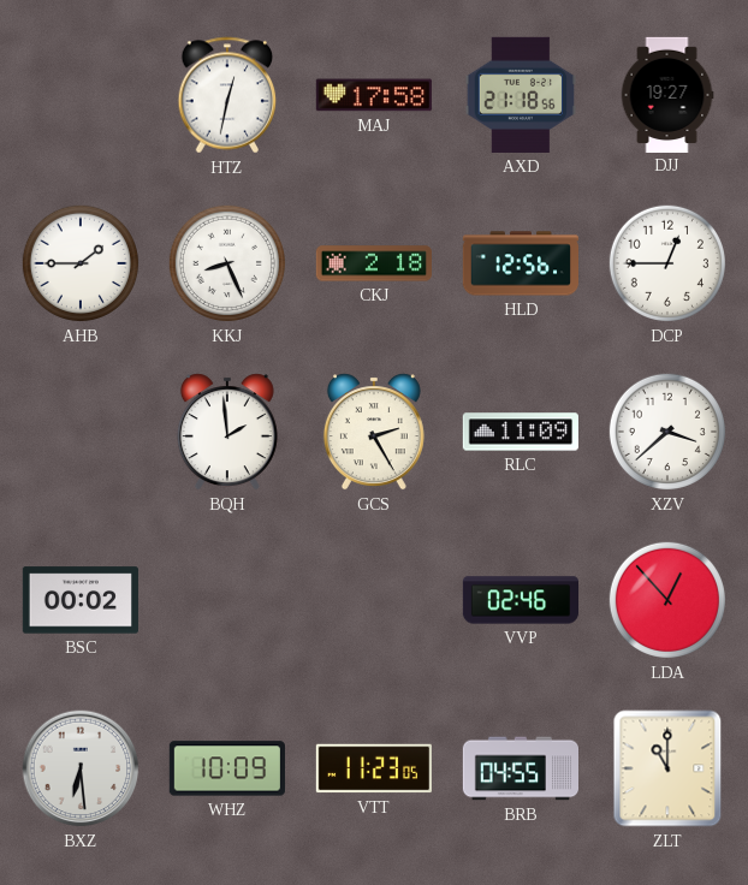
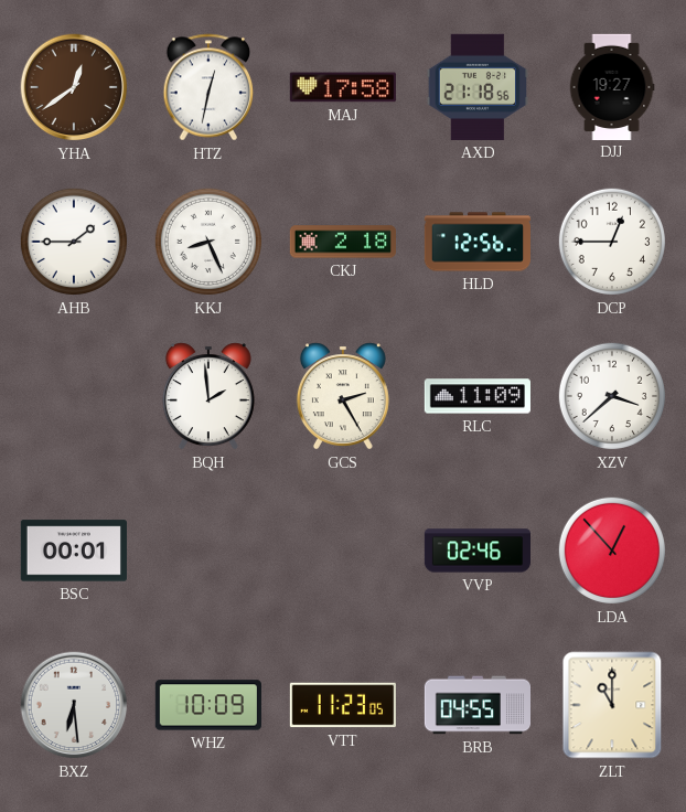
YHA: none -> 12:39
BSC: 00:02 -> 00:01
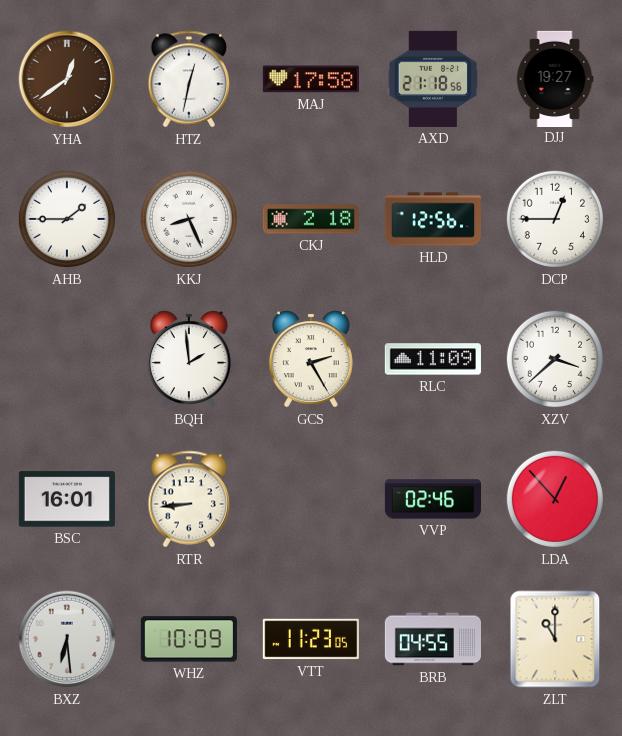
BSC: 00:01 -> 16:01
RTR: none -> 8:44
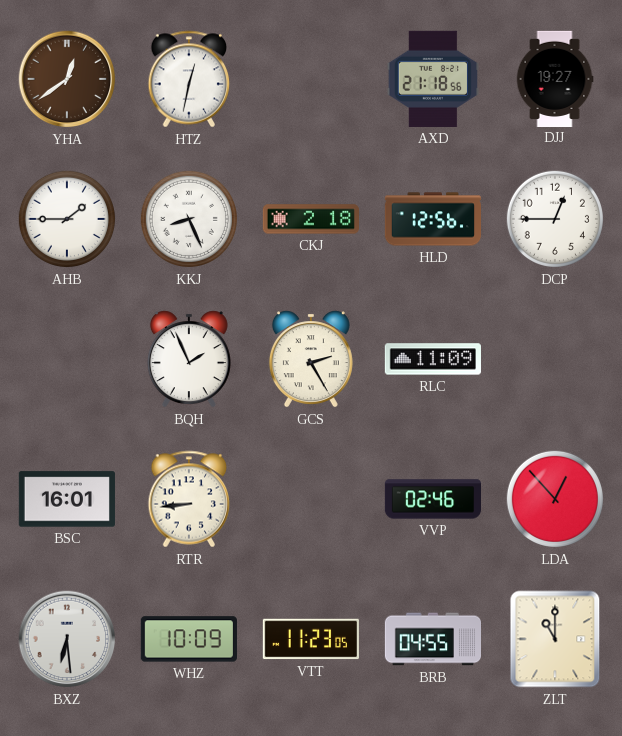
MAJ: 17:58 -> none
BQH: 1:59 -> 1:56
XZV: 3:38 -> none
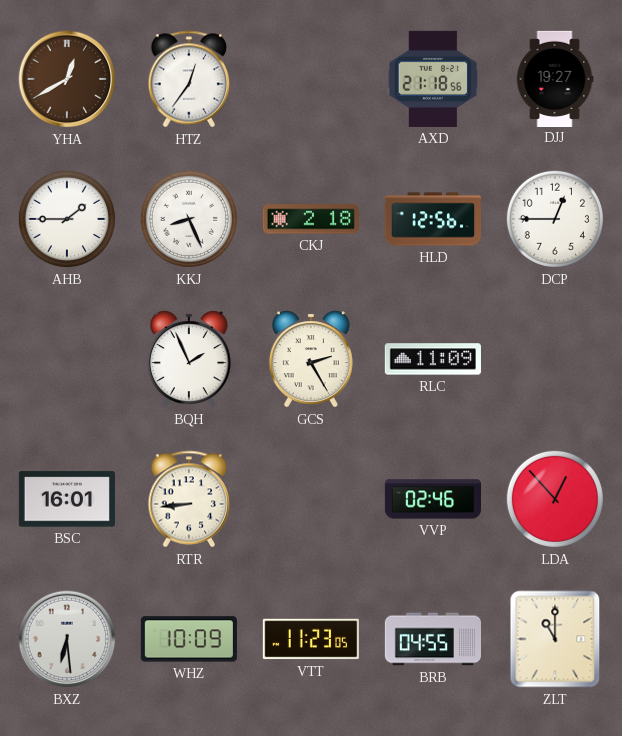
YHA: 12:39 -> 12:40
HTZ: 12:32 -> 12:36
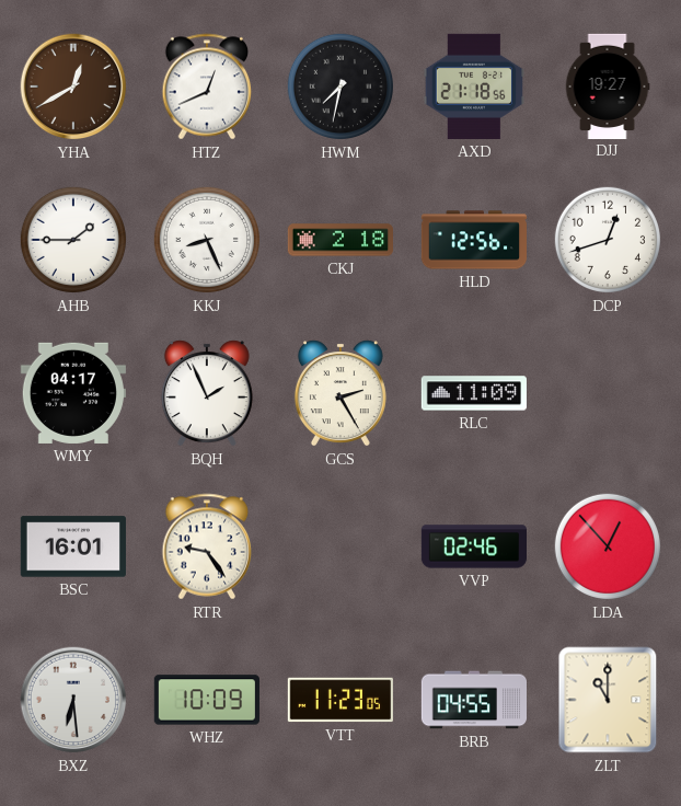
HTZ: 12:36 -> 12:41
HWM: none -> 7:32
DCP: 12:45 -> 12:42
WMY: none -> 04:17
RTR: 8:44 -> 9:24
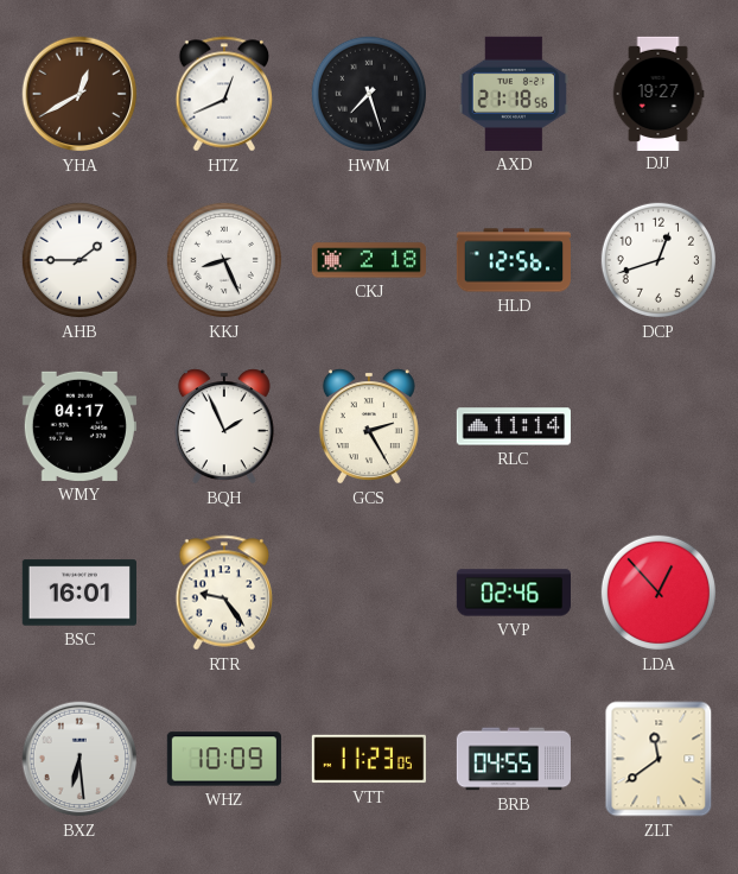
HWM: 7:32 -> 7:27
RLC: 11:09 -> 11:14
ZLT: 11:00 -> 11:39
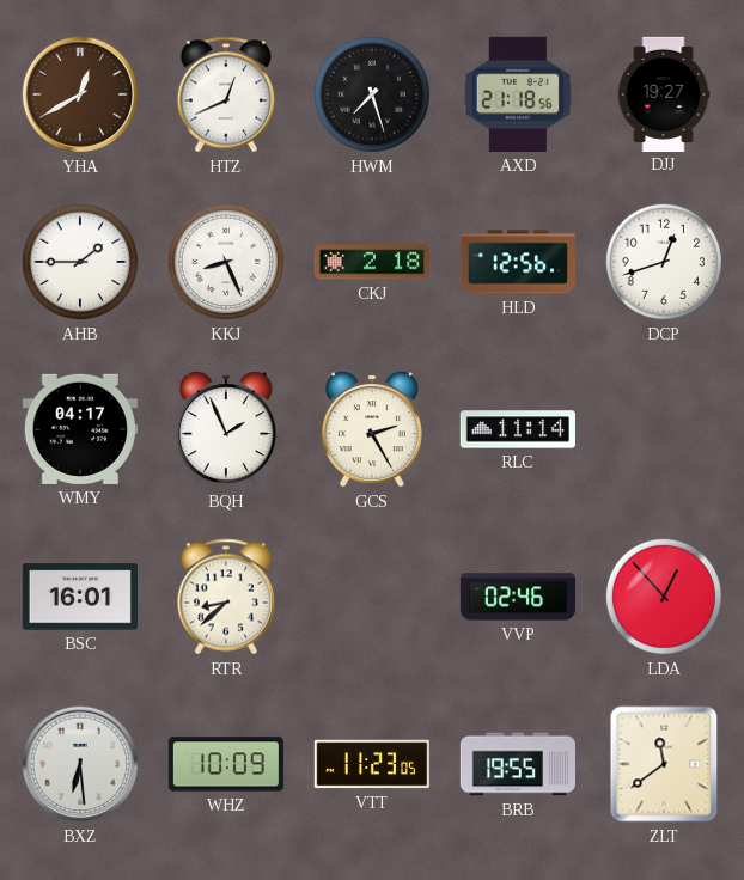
RTR: 9:24 -> 8:38
BRB: 04:55 -> 19:55
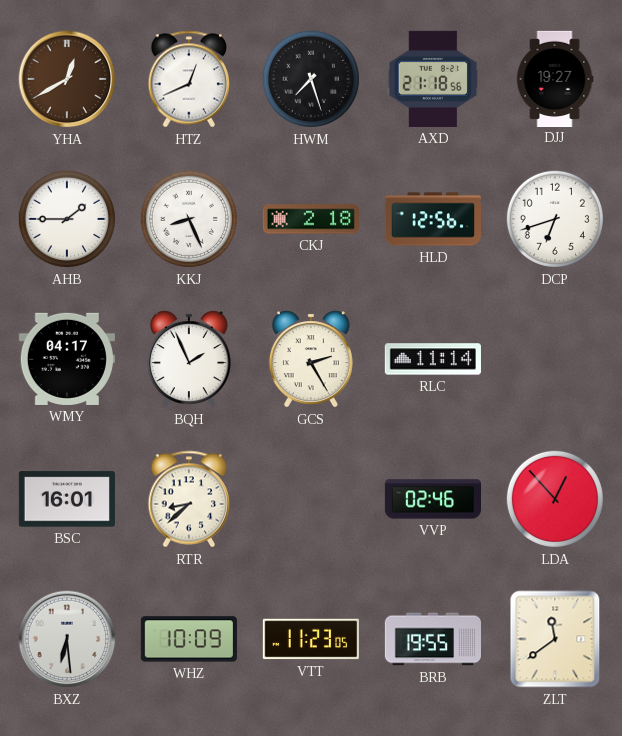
DCP: 12:42 -> 6:42
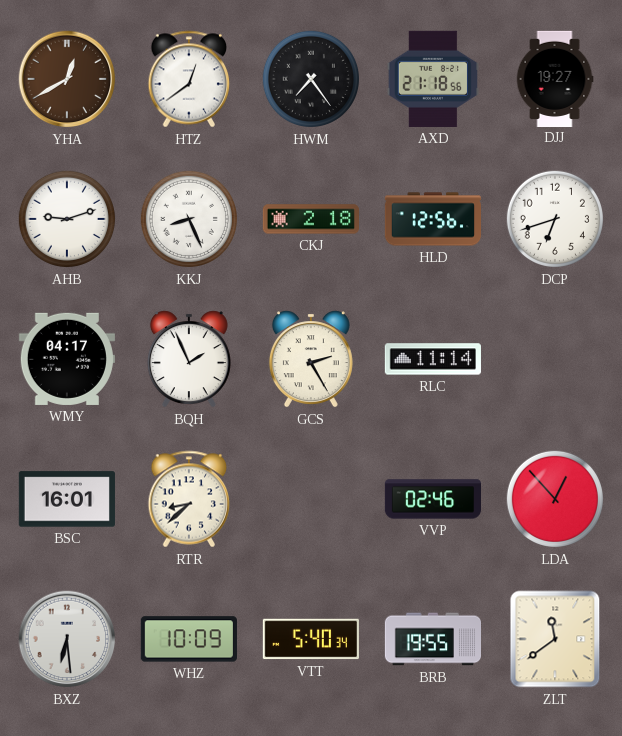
HTZ: 12:41 -> 12:39
HWM: 7:27 -> 7:24
AHB: 1:45 -> 9:12
VTT: 11:23 -> 5:40
